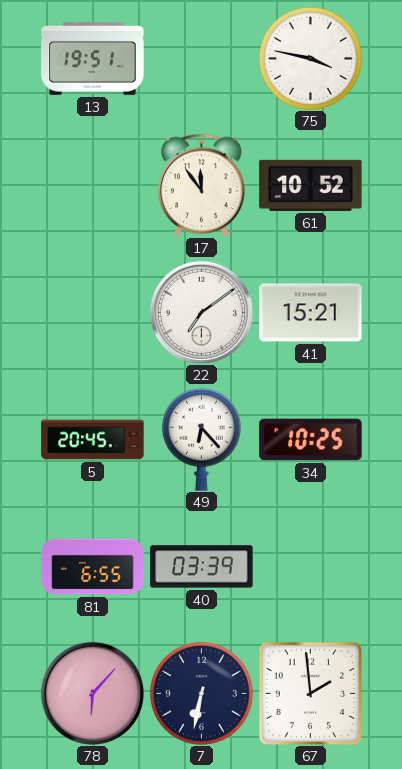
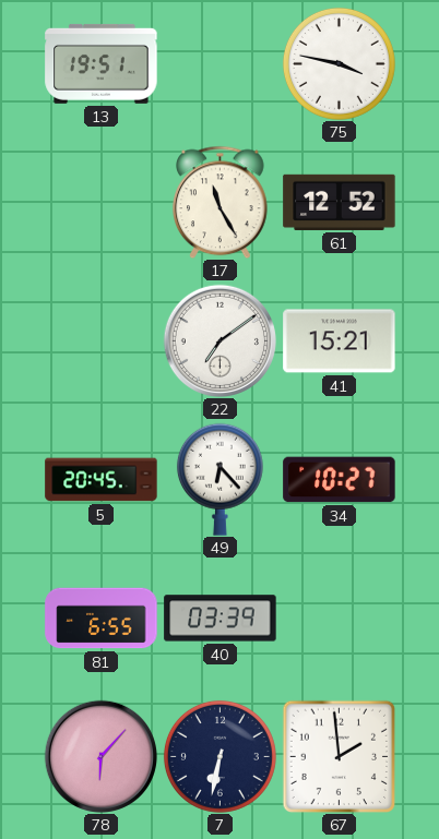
17: 11:54 -> 11:25
61: 10:52 -> 12:52
34: 10:25 -> 10:27
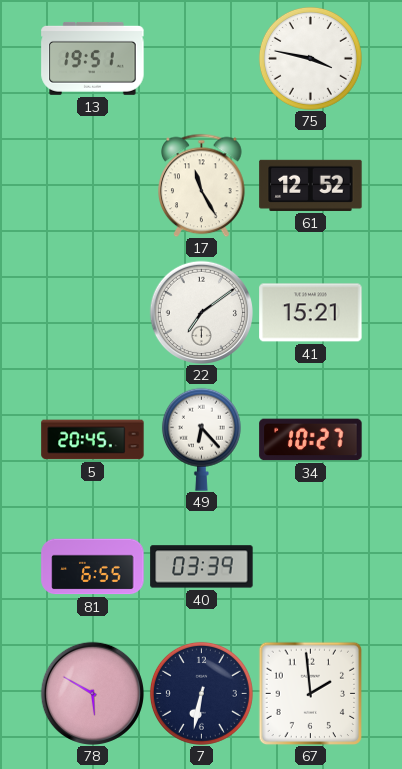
78: 6:07 -> 5:50
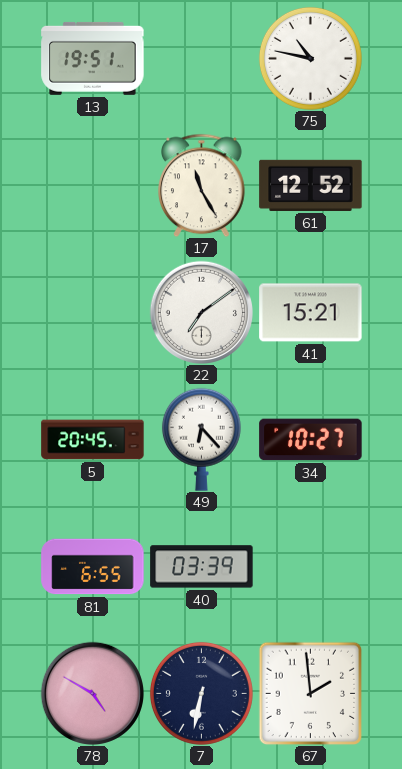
75: 3:47 -> 10:47
78: 5:50 -> 4:50
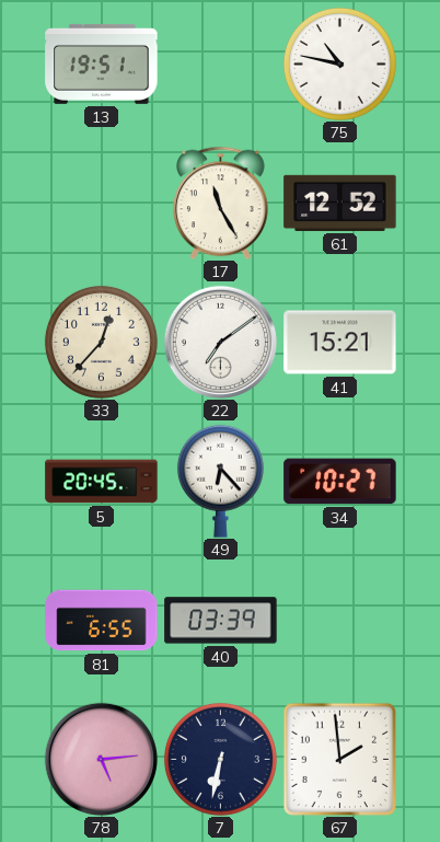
33: none -> 12:37
78: 4:50 -> 5:14
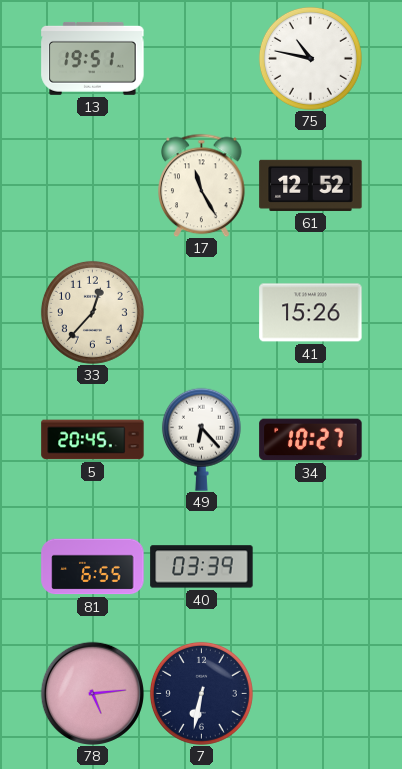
22: 7:09 -> none
41: 15:21 -> 15:26
67: 1:59 -> none
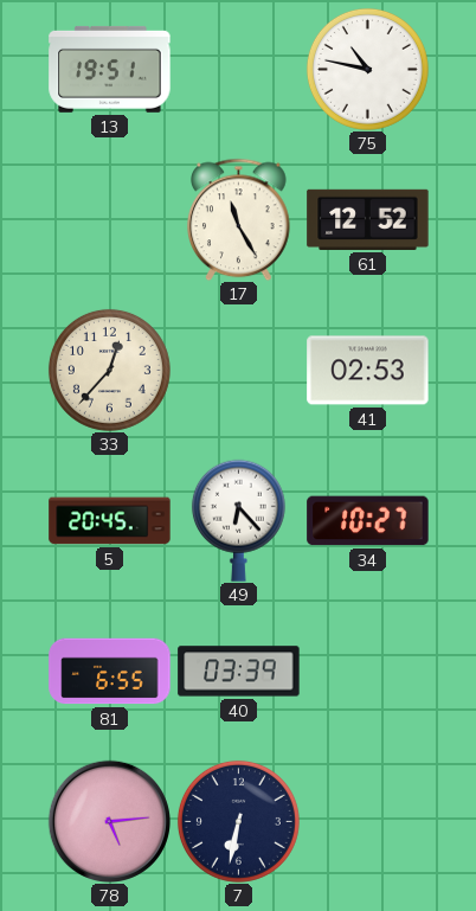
41: 15:26 -> 02:53
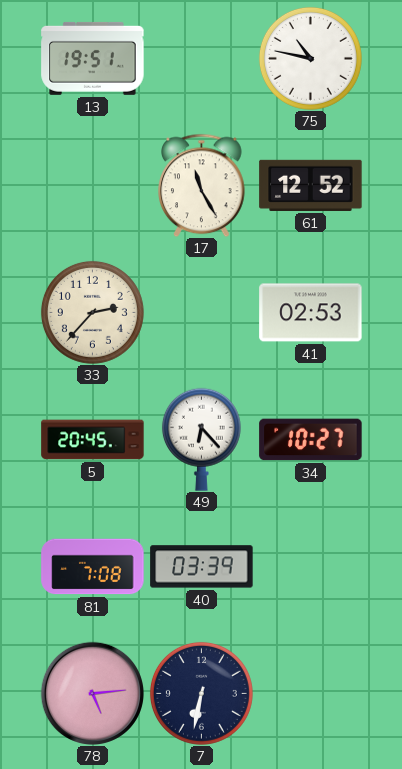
33: 12:37 -> 2:37
81: 6:55 -> 7:08
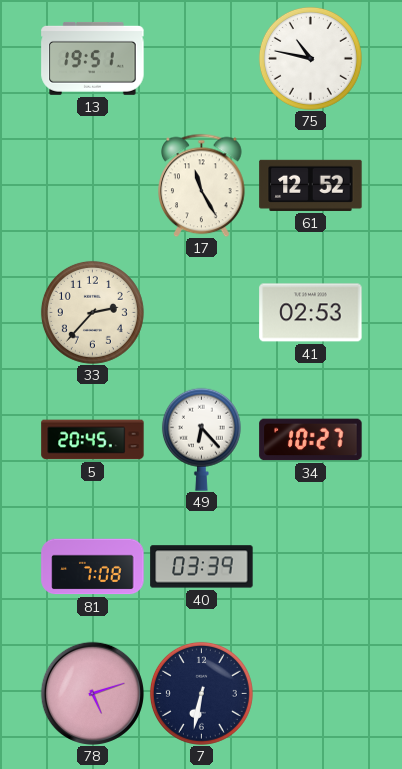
78: 5:14 -> 5:12
